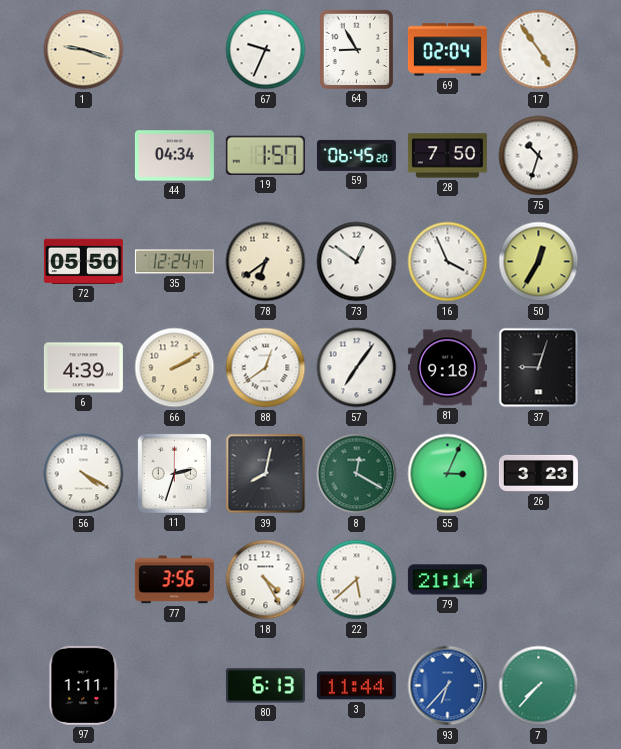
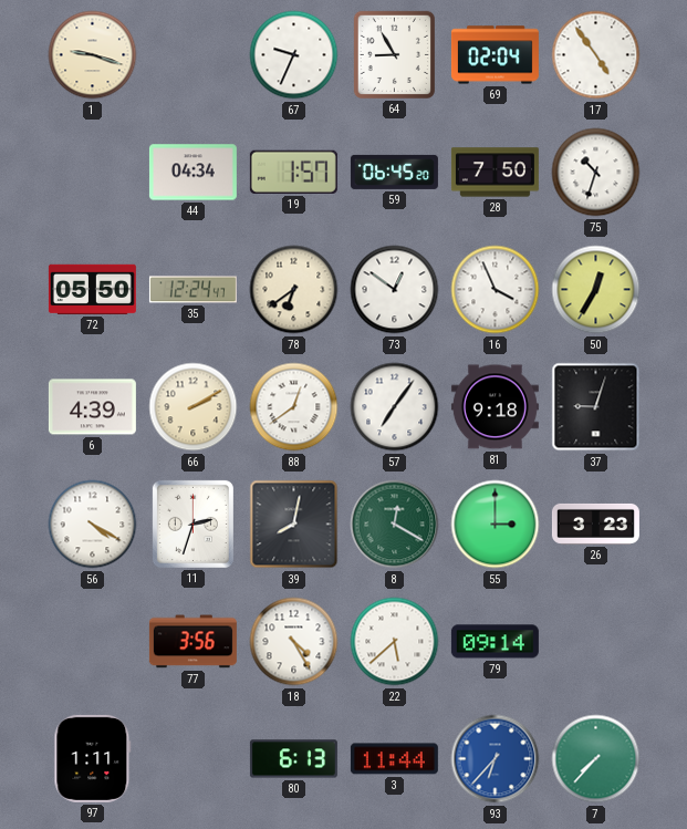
55: 3:04 -> 3:00
79: 21:14 -> 09:14
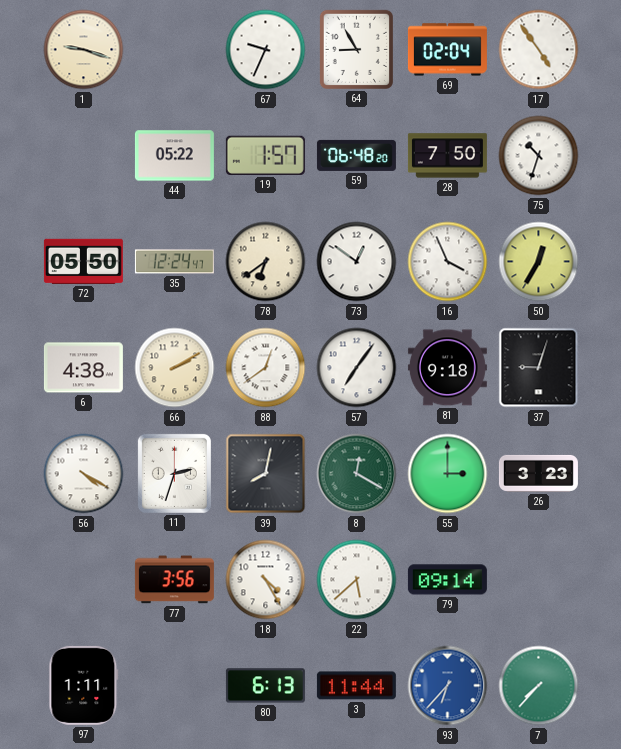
44: 04:34 -> 05:22
59: 06:45 -> 06:48
6: 4:39 -> 4:38
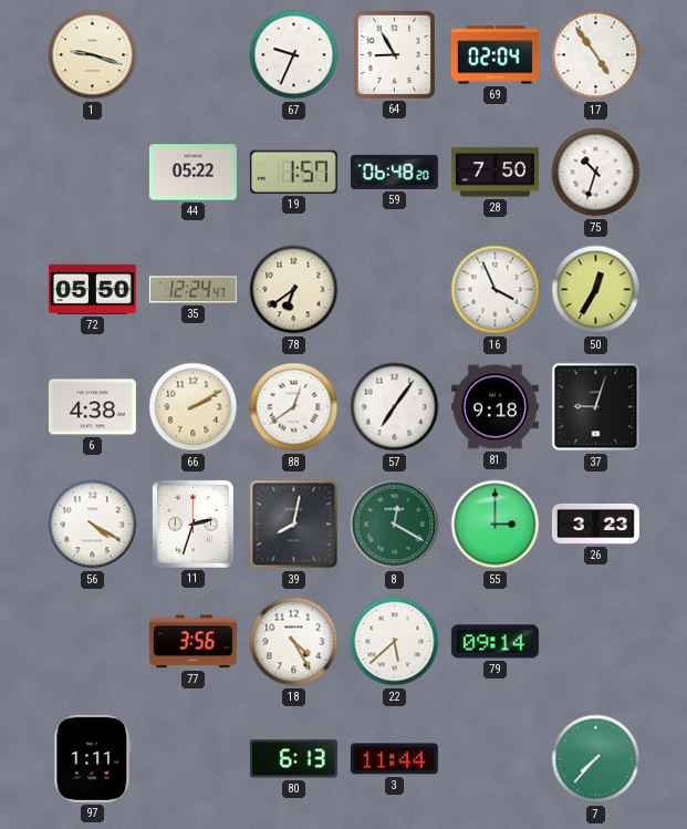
73: 12:51 -> none
93: 6:37 -> none
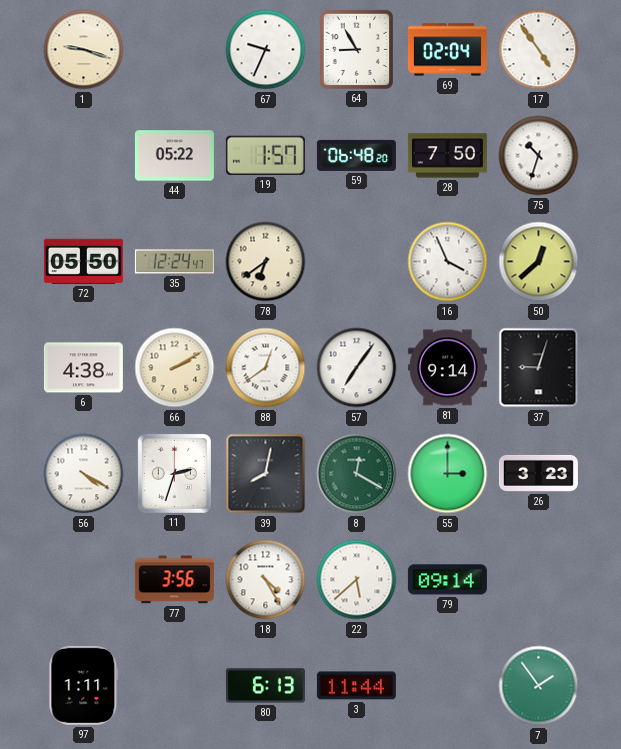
50: 12:35 -> 12:38
81: 9:18 -> 9:14
7: 7:37 -> 1:54
